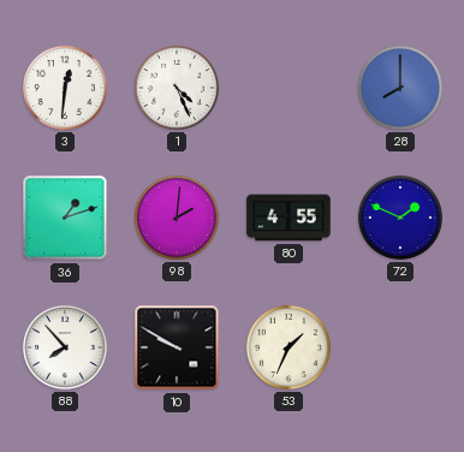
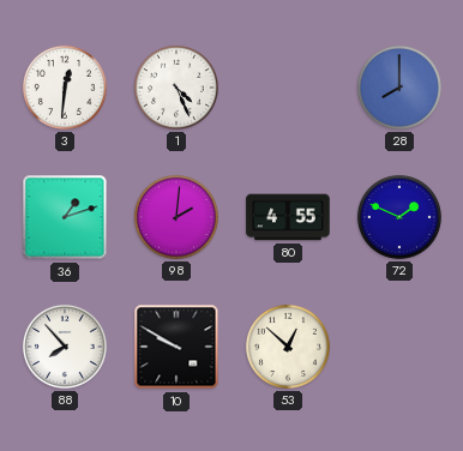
53: 1:34 -> 12:52
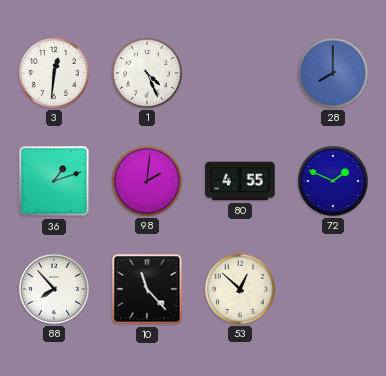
10: 9:50 -> 11:23
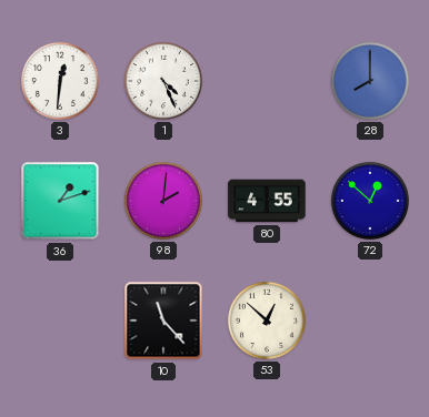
72: 1:49 -> 12:52
88: 7:53 -> none
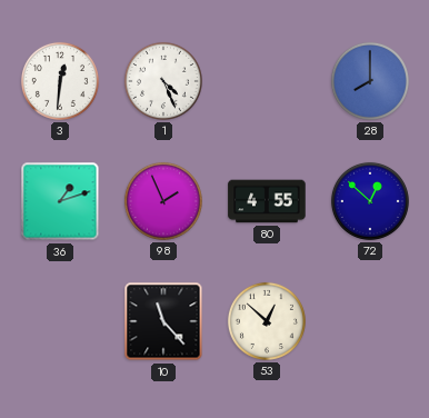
98: 2:01 -> 1:56
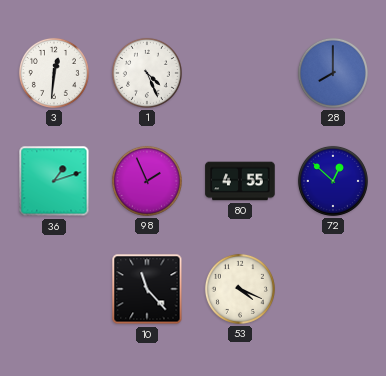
53: 12:52 -> 4:19
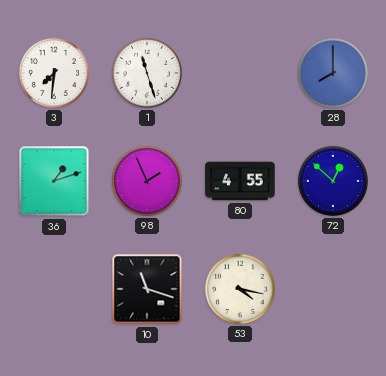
3: 12:31 -> 7:31
1: 4:26 -> 11:27
10: 11:23 -> 11:18
53: 4:19 -> 4:17
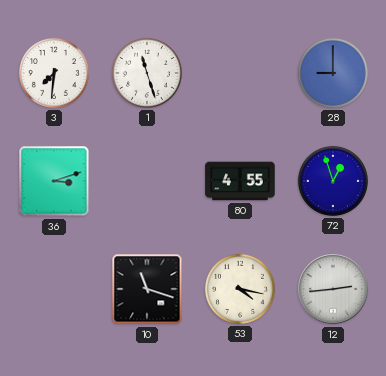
28: 8:00 -> 9:00
36: 1:12 -> 3:12
98: 1:56 -> none
72: 12:52 -> 12:57
12: none -> 2:44
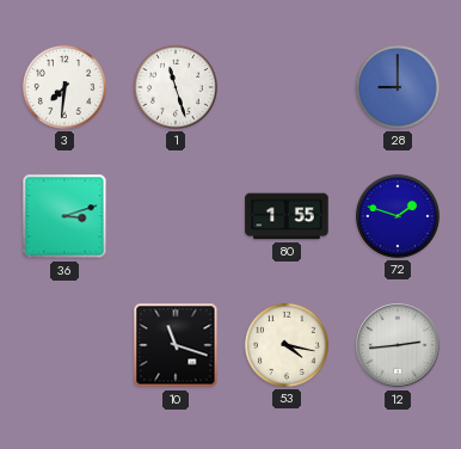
80: 4:55 -> 1:55
72: 12:57 -> 1:48
